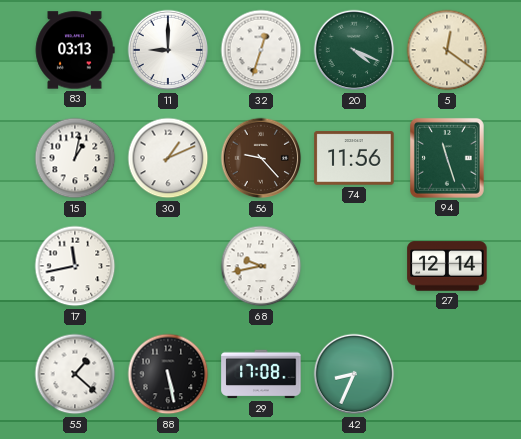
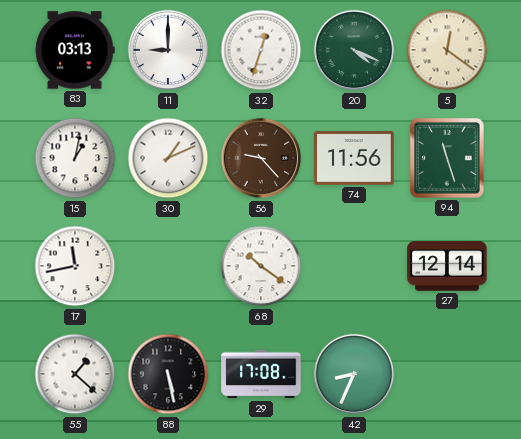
68: 9:43 -> 10:21
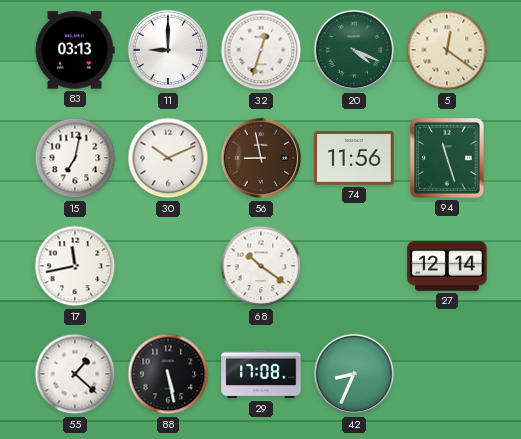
15: 1:02 -> 7:02
30: 1:11 -> 10:11
56: 9:23 -> 8:58
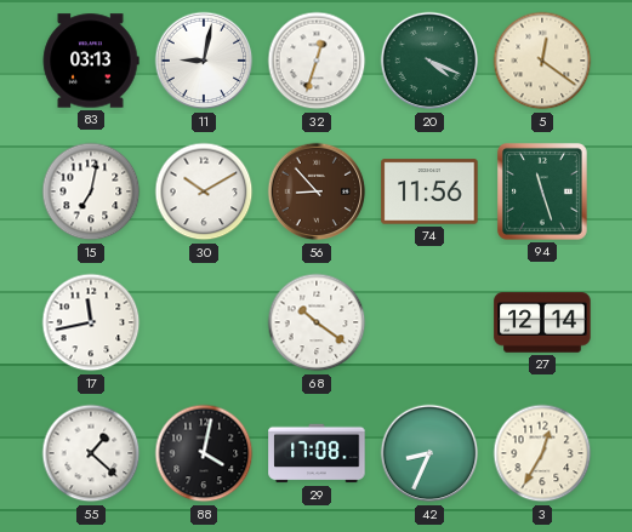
11: 9:00 -> 9:02
30: 10:11 -> 10:10
56: 8:58 -> 8:53
88: 5:28 -> 4:02
3: none -> 12:35
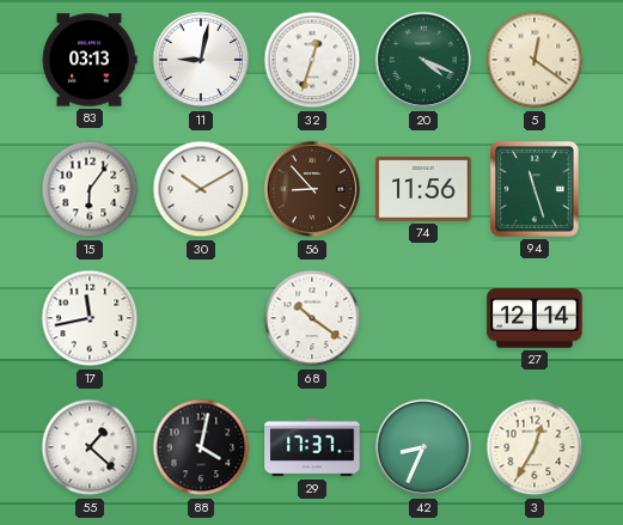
15: 7:02 -> 6:06
29: 17:08 -> 17:37
